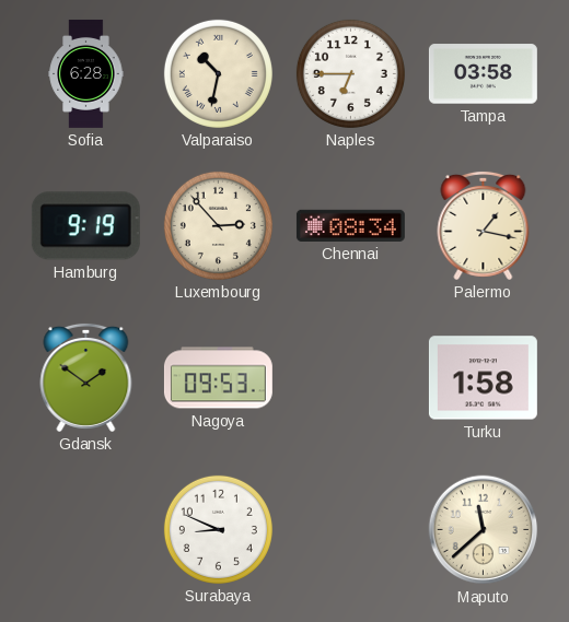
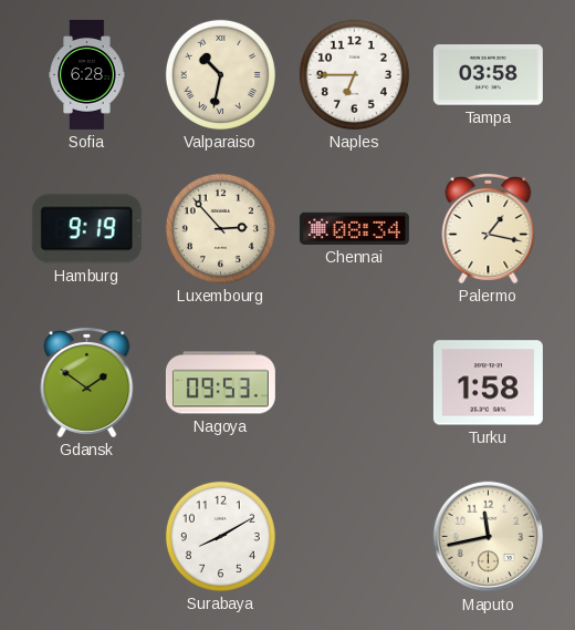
Surabaya: 8:49 -> 8:10
Maputo: 11:38 -> 11:43
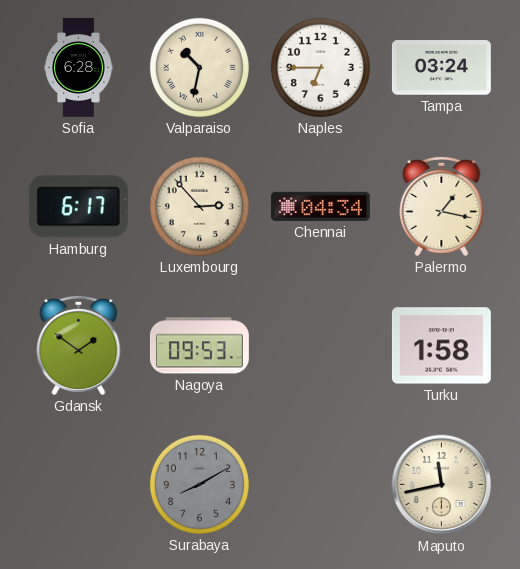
Tampa: 03:58 -> 03:24
Hamburg: 9:19 -> 6:17
Chennai: 08:34 -> 04:34
Surabaya dial: white -> grey
